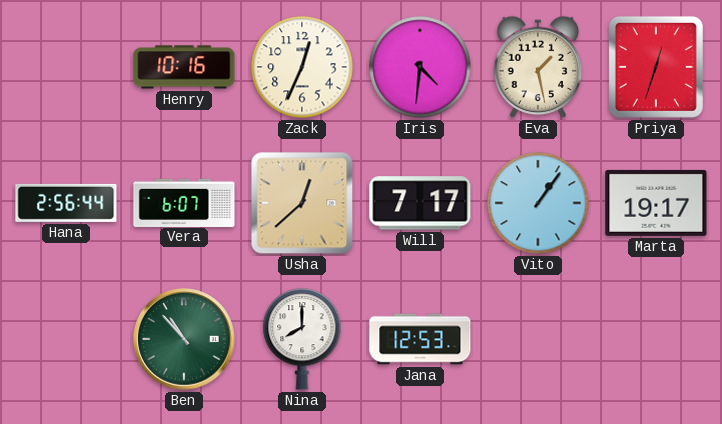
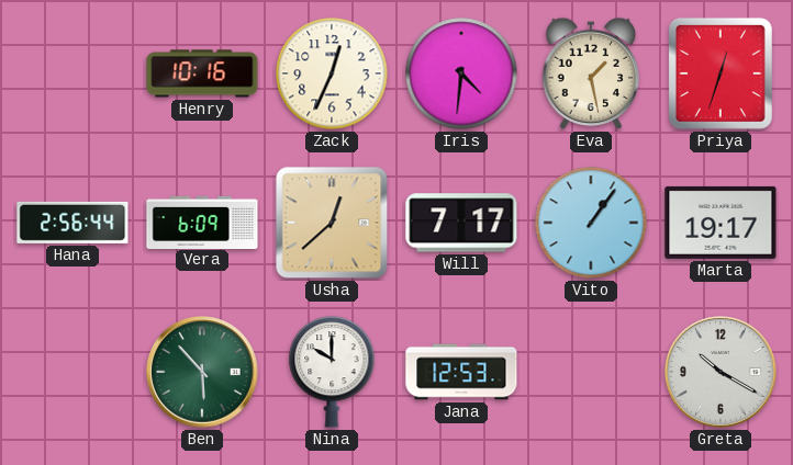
Vera: 6:07 -> 6:09
Ben: 10:53 -> 5:53
Nina: 8:00 -> 10:00
Greta: none -> 10:20
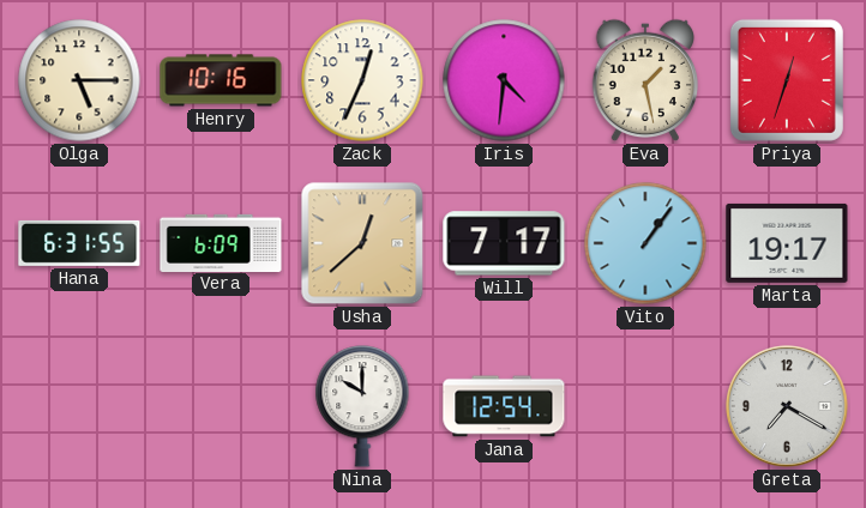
Olga: none -> 5:15
Hana: 2:56 -> 6:31
Ben: 5:53 -> none
Jana: 12:53 -> 12:54
Greta: 10:20 -> 7:20
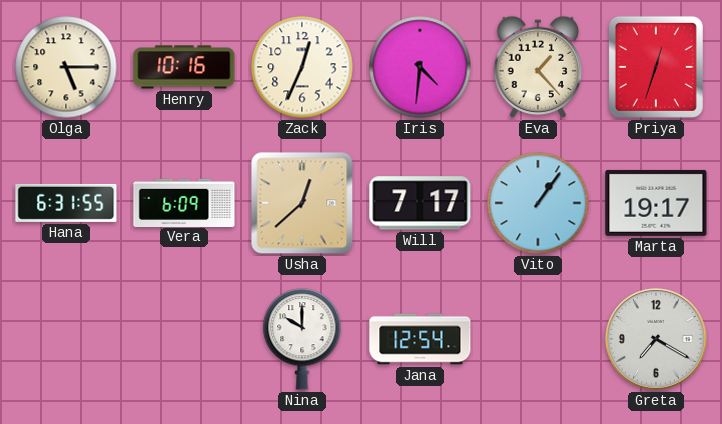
Eva: 1:28 -> 1:23
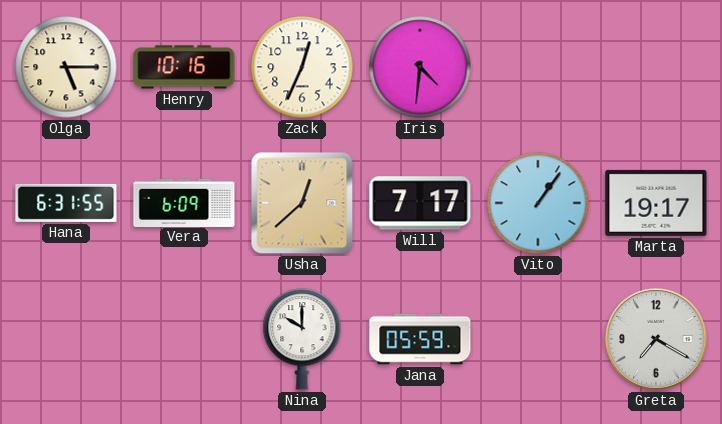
Eva: 1:23 -> none
Priya: 12:33 -> none
Jana: 12:54 -> 05:59
